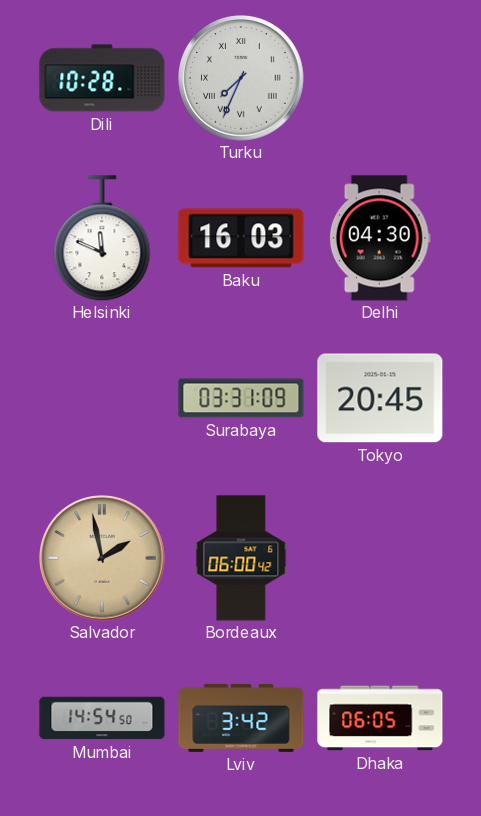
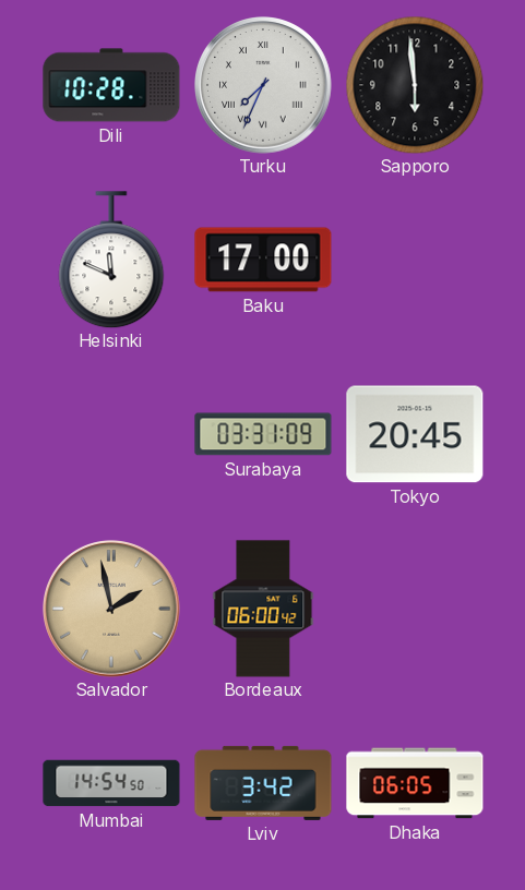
Sapporo: none -> 5:59
Baku: 16:03 -> 17:00
Delhi: 04:30 -> none
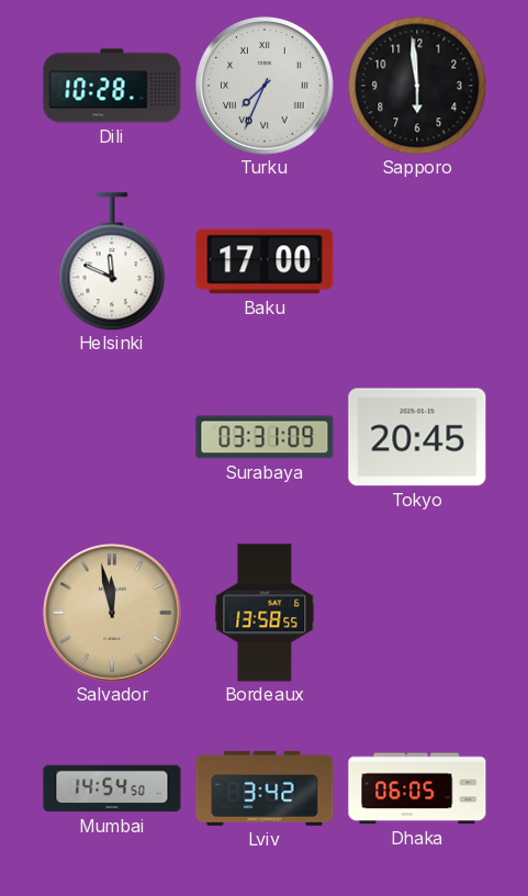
Salvador: 1:58 -> 11:58
Bordeaux: 06:00 -> 13:58
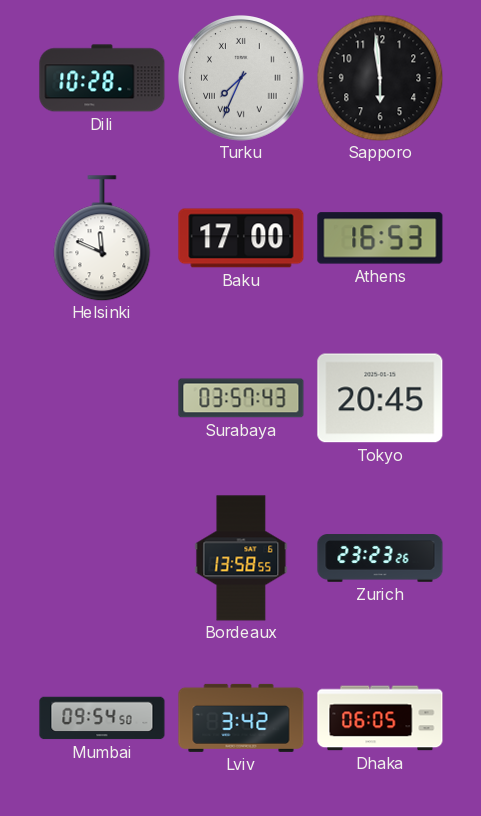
Athens: none -> 16:53
Surabaya: 03:31 -> 03:57
Salvador: 11:58 -> none
Zurich: none -> 23:23
Mumbai: 14:54 -> 09:54
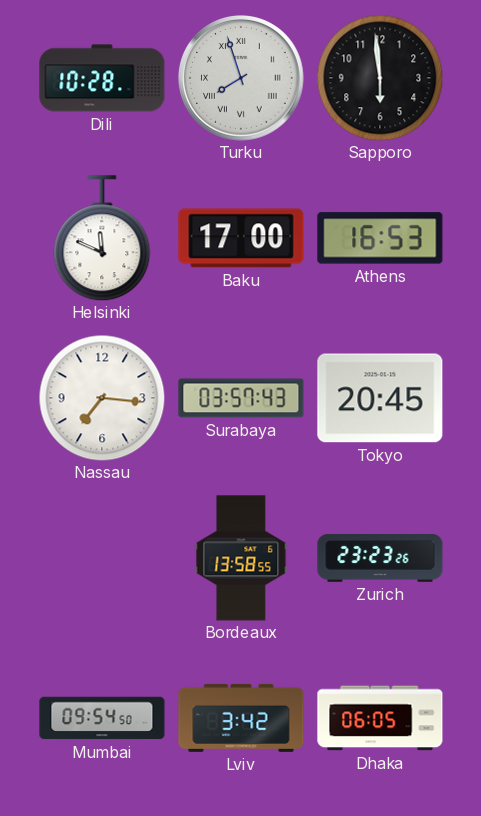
Turku: 7:34 -> 7:57
Nassau: none -> 7:16
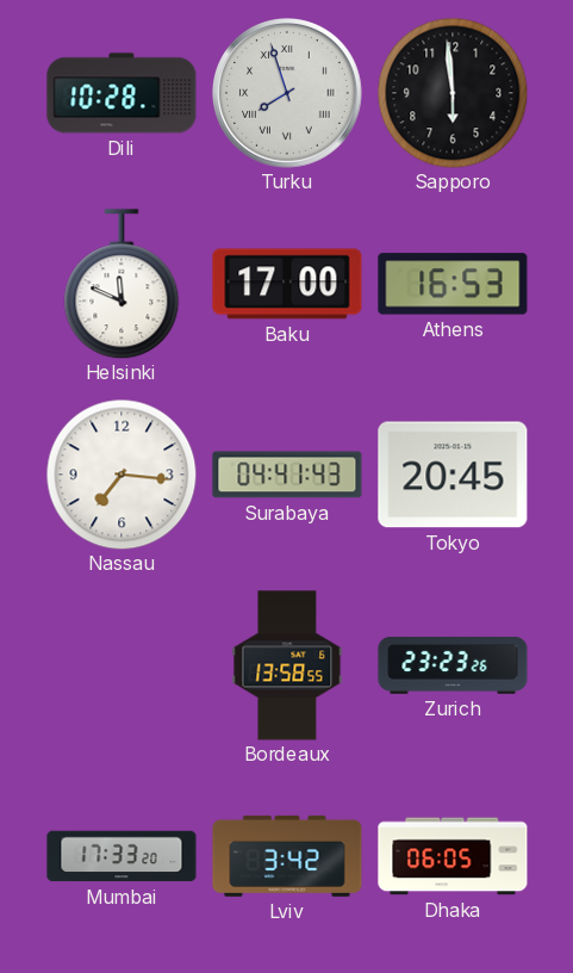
Surabaya: 03:57 -> 04:41
Mumbai: 09:54 -> 17:33
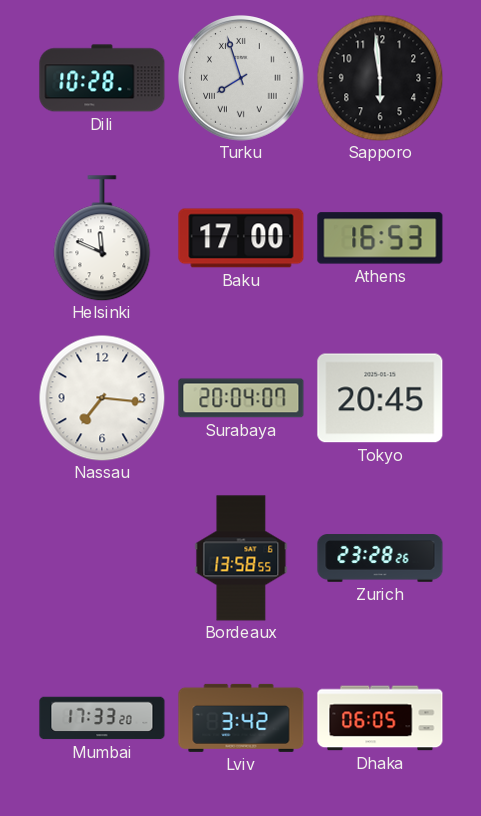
Surabaya: 04:41 -> 20:04
Zurich: 23:23 -> 23:28
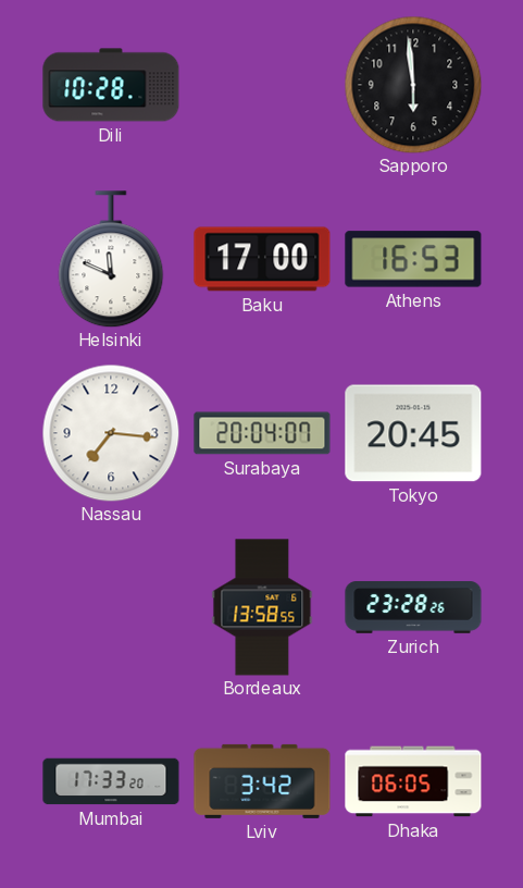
Turku: 7:57 -> none
